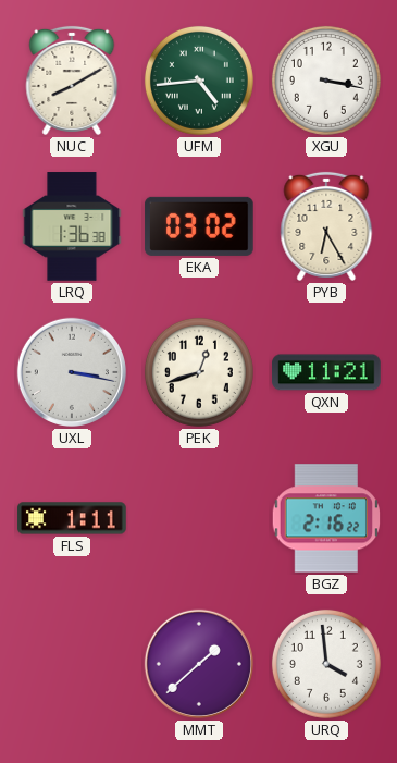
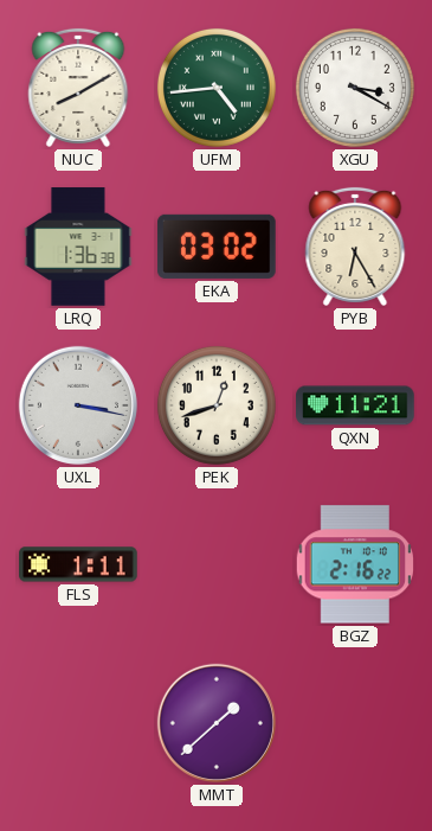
XGU: 3:17 -> 3:20
URQ: 3:59 -> none
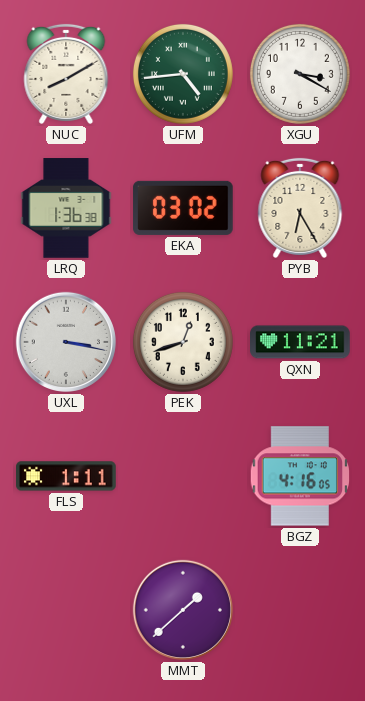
BGZ: 2:16 -> 4:16
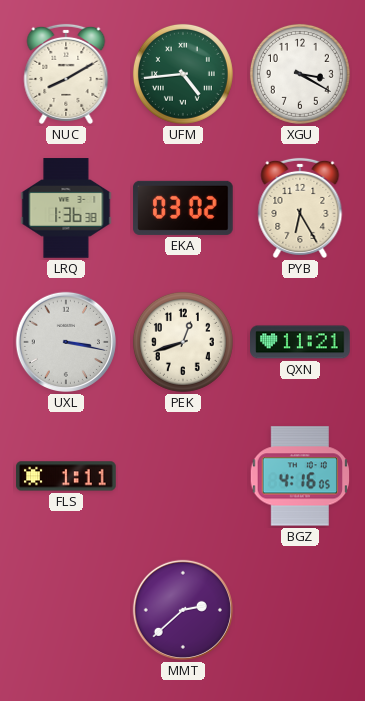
MMT: 1:38 -> 2:38
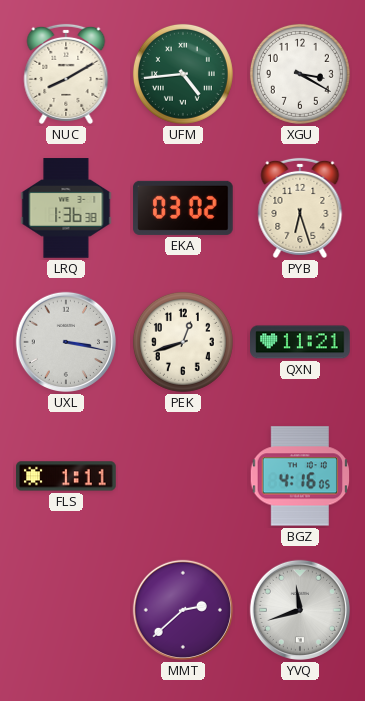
PYB: 6:25 -> 6:27
YVQ: none -> 11:42
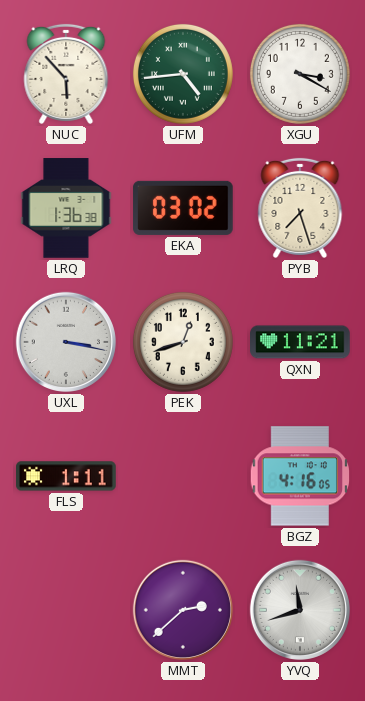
NUC: 8:10 -> 5:53
PYB: 6:27 -> 7:27
